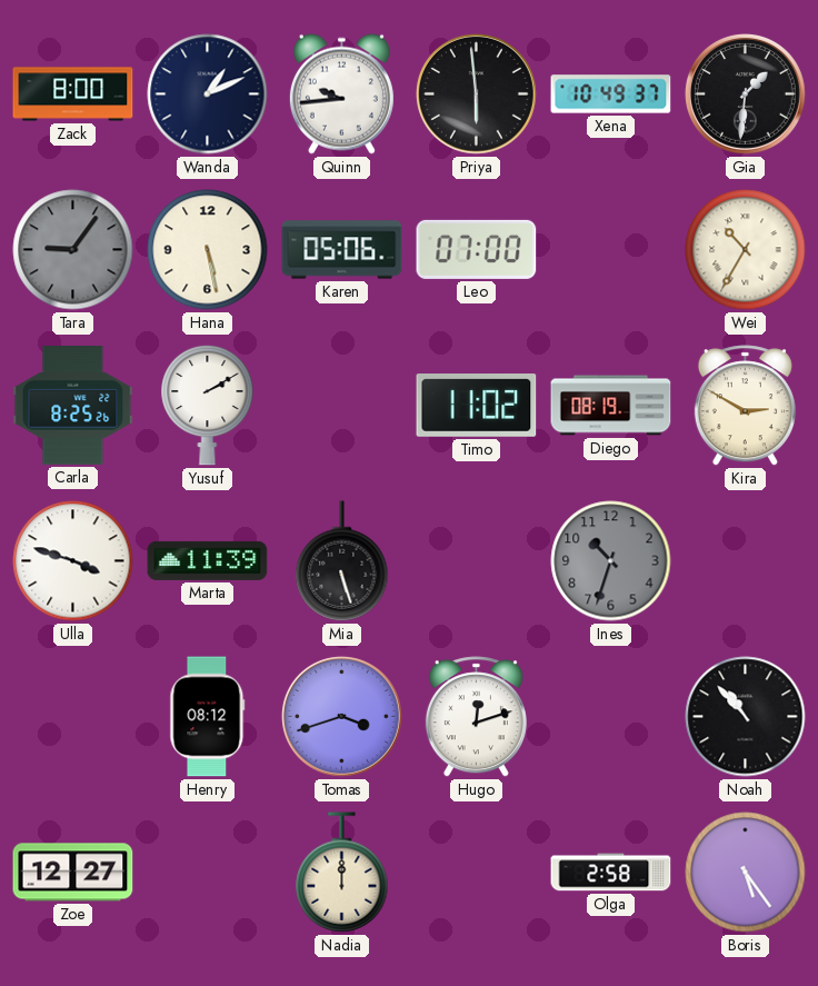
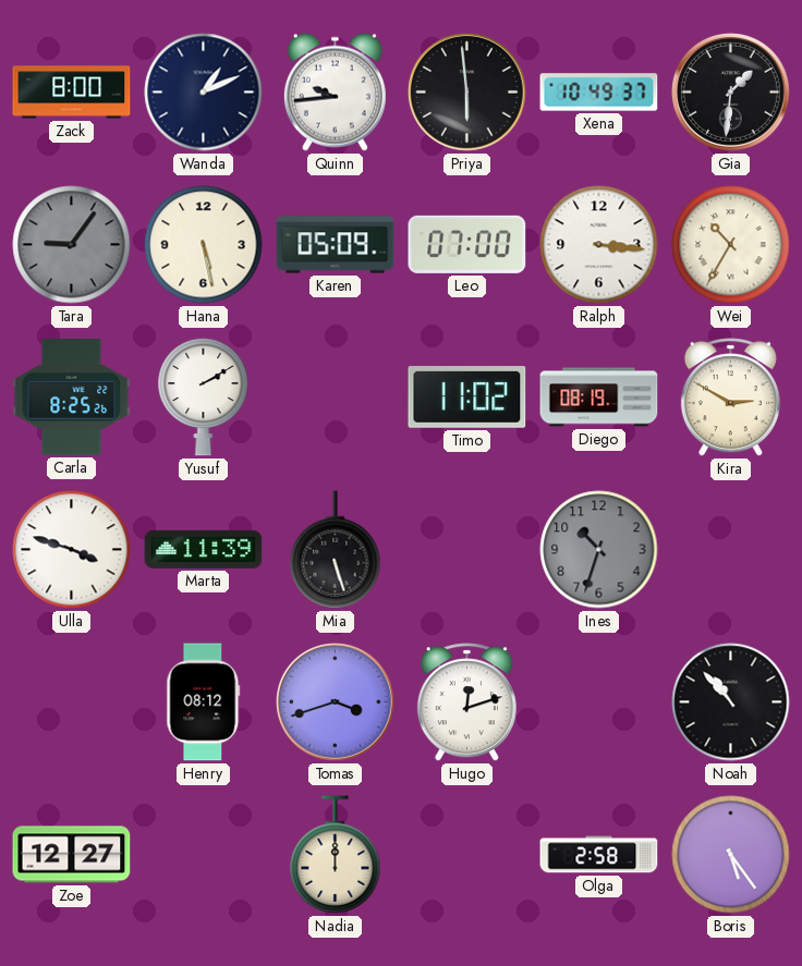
Karen: 05:06 -> 05:09
Ralph: none -> 3:16
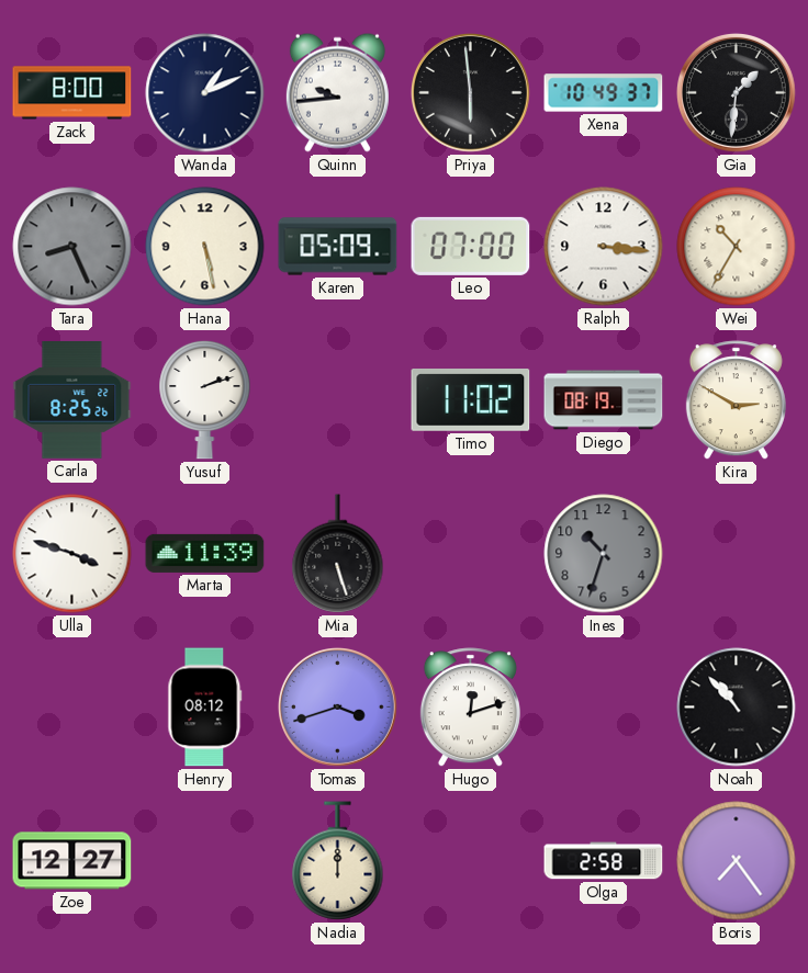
Tara: 9:06 -> 8:26
Yusuf: 2:10 -> 2:12
Boris: 5:24 -> 7:24
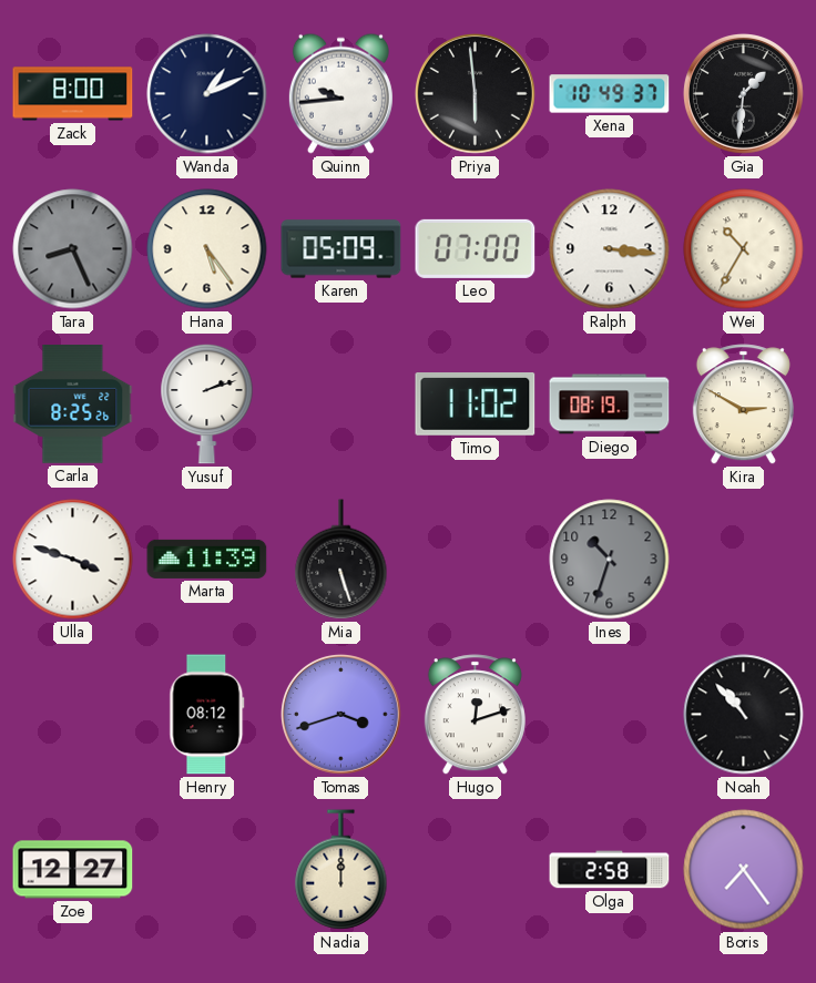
Hana: 5:28 -> 5:24
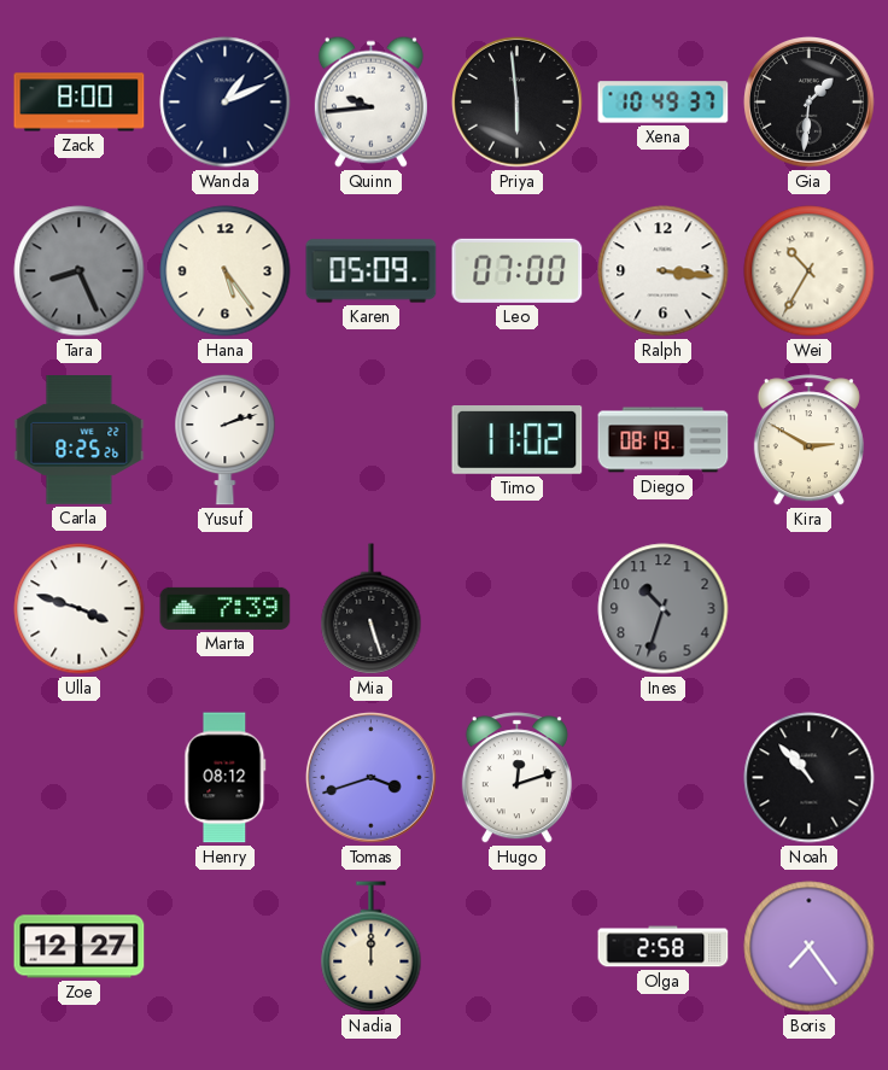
Marta: 11:39 -> 7:39
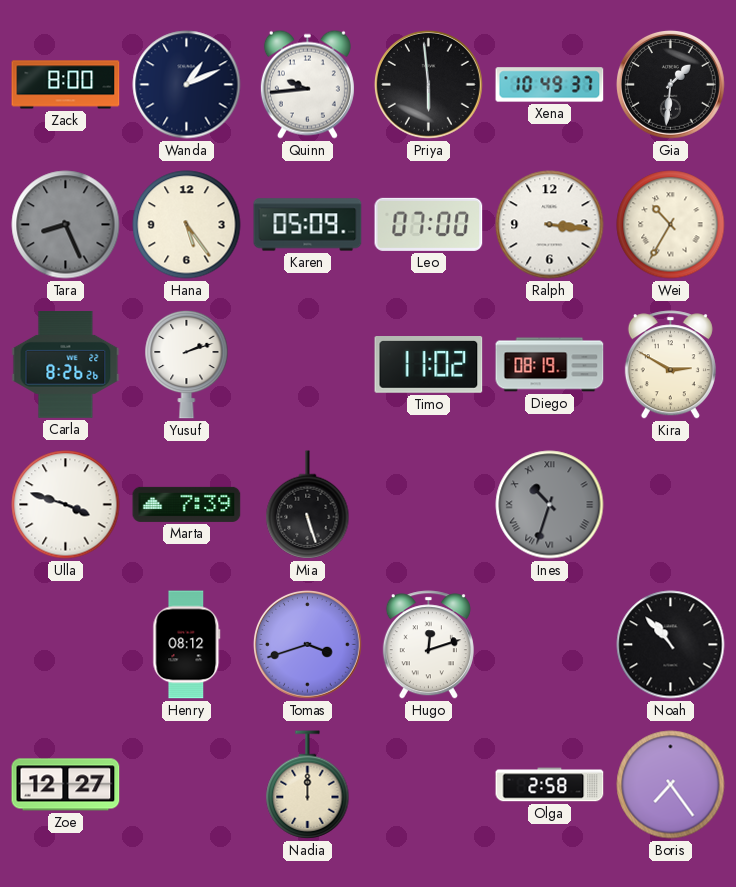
Carla: 8:25 -> 8:26
Ines numerals: Arabic -> Roman
